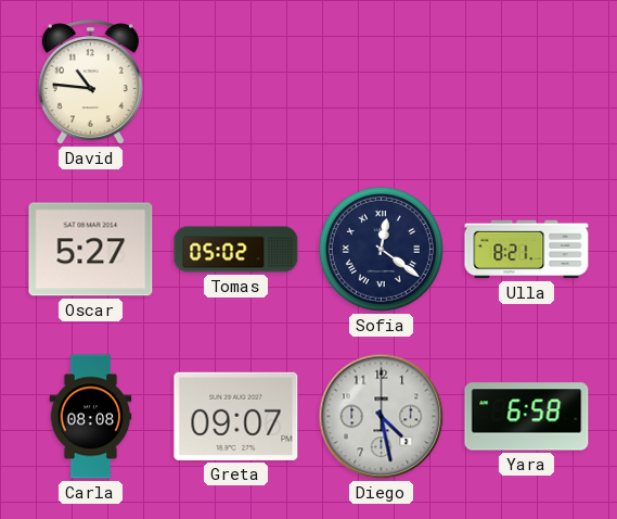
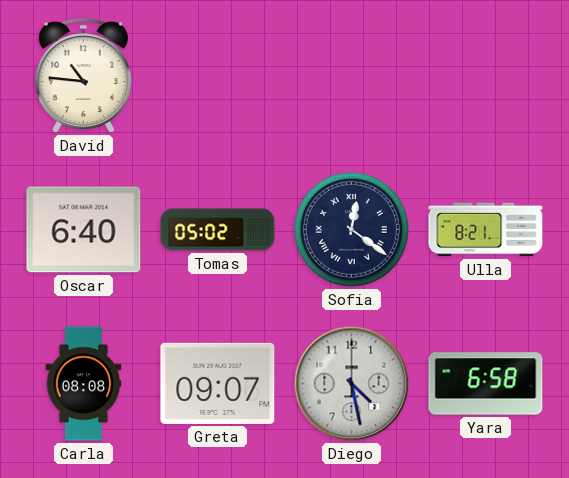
Oscar: 5:27 -> 6:40
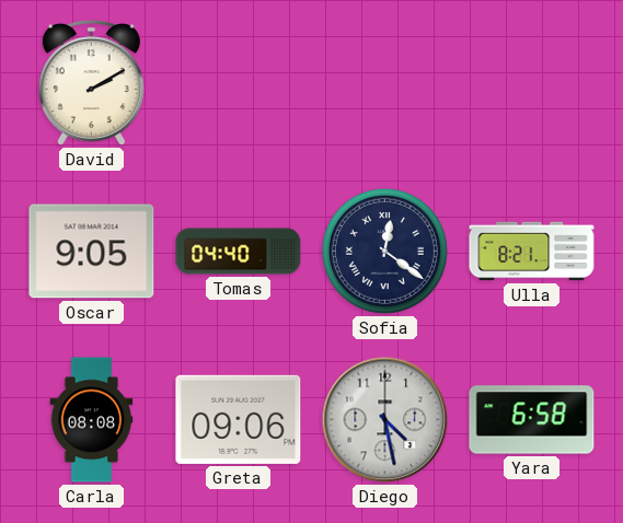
David: 10:46 -> 2:10
Oscar: 6:40 -> 9:05
Tomas: 05:02 -> 04:40
Greta: 09:07 -> 09:06
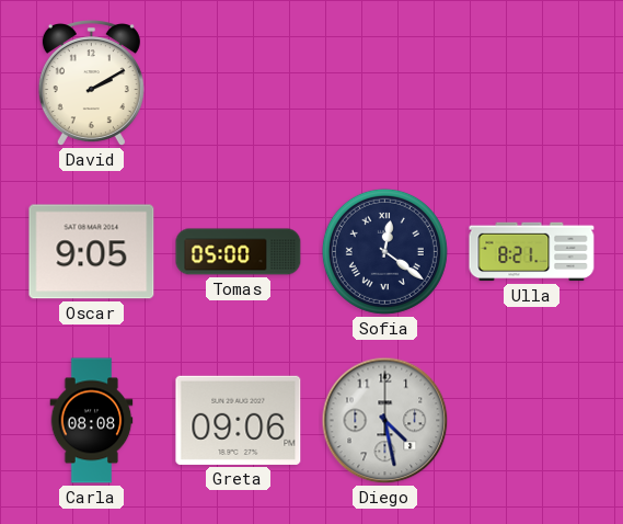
Tomas: 04:40 -> 05:00
Yara: 6:58 -> none
